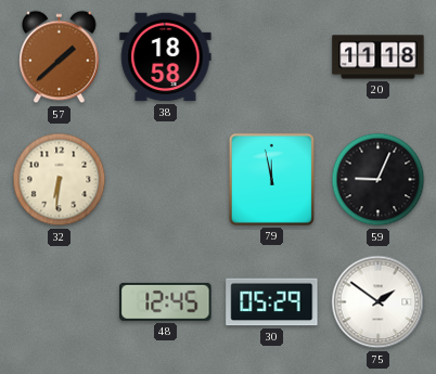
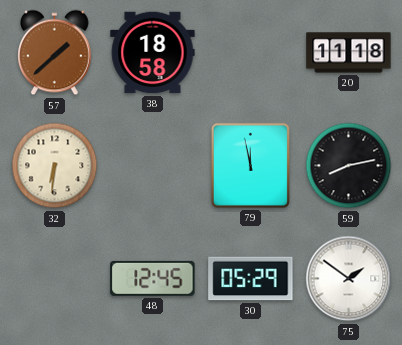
59: 9:04 -> 8:13
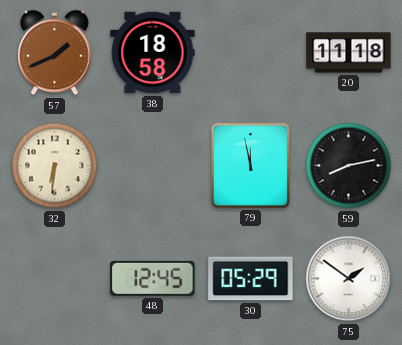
57: 1:38 -> 1:41
